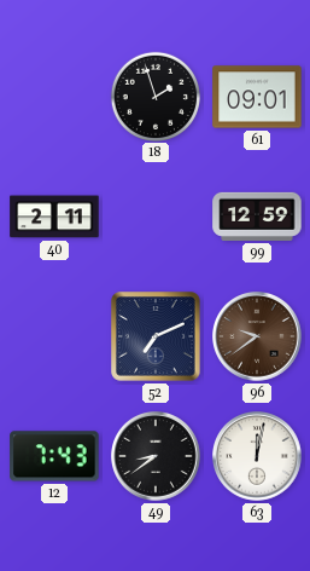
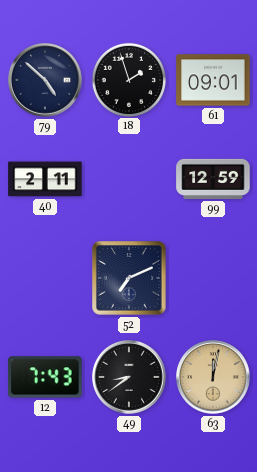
79: none -> 4:52
96: 9:39 -> none
63 dial: white -> champagne
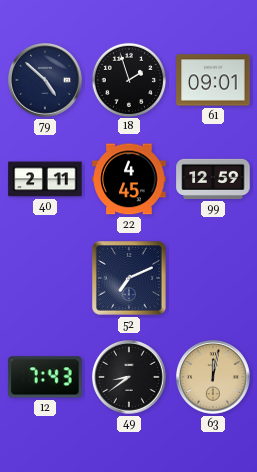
22: none -> 4:45
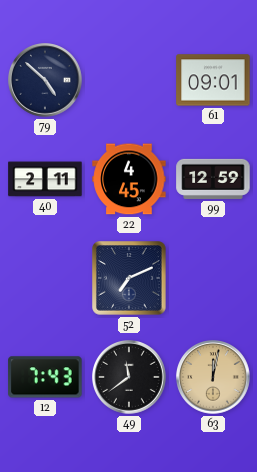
18: 1:57 -> none
49: 8:39 -> 11:39
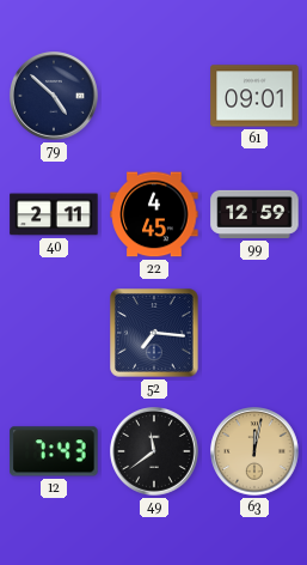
52: 7:11 -> 7:16
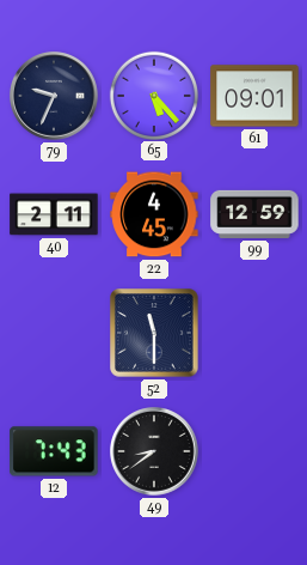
79: 4:52 -> 9:34
65: none -> 5:23
52: 7:16 -> 11:30
49: 11:39 -> 8:39
63: 12:02 -> none
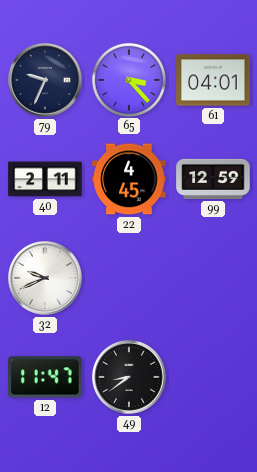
65: 5:23 -> 3:23
61: 09:01 -> 04:01
32: none -> 9:41
52: 11:30 -> none
12: 7:43 -> 11:47
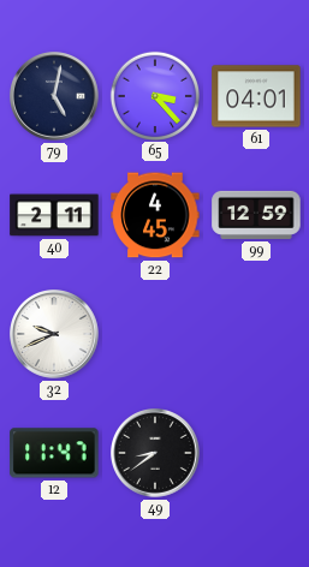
79: 9:34 -> 5:02
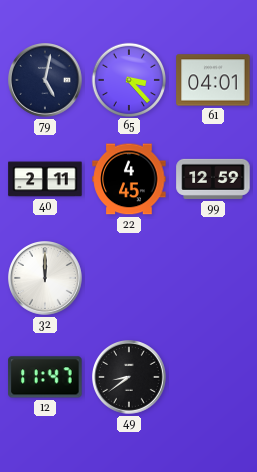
32: 9:41 -> 12:00
